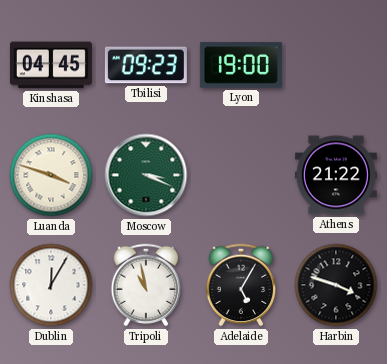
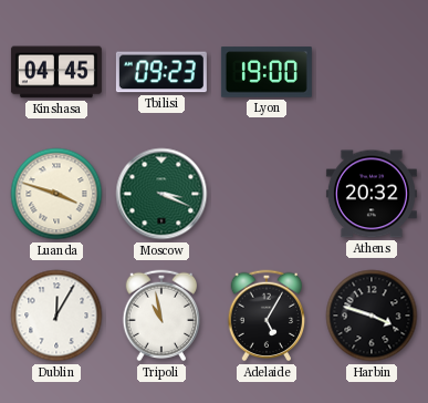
Athens: 21:22 -> 20:32
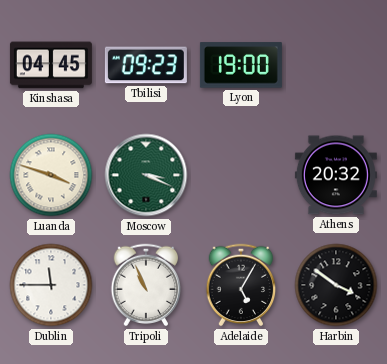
Dublin: 12:05 -> 11:45
Tripoli: 10:58 -> 10:56
Harbin: 3:48 -> 3:51
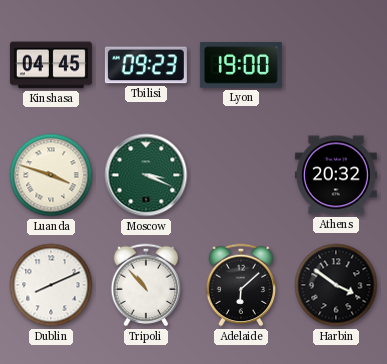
Dublin: 11:45 -> 8:11
Tripoli: 10:56 -> 10:53
Adelaide: 5:05 -> 6:08
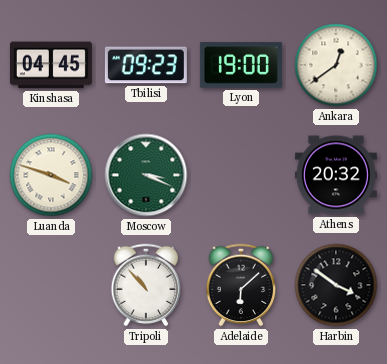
Ankara: none -> 12:39
Dublin: 8:11 -> none
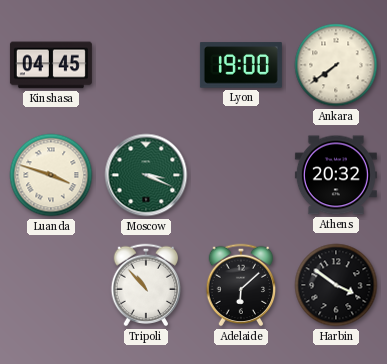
Tbilisi: 09:23 -> none
Ankara: 12:39 -> 7:39
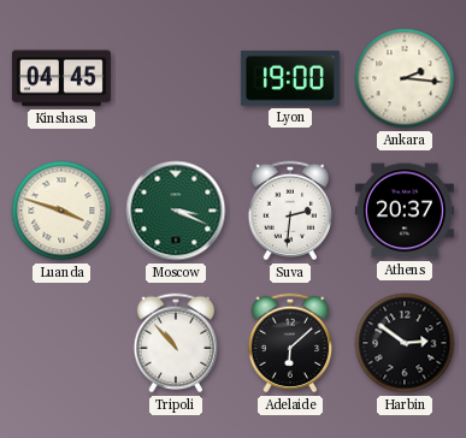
Ankara: 7:39 -> 2:16
Suva: none -> 2:31
Athens: 20:32 -> 20:37
Harbin: 3:51 -> 2:51
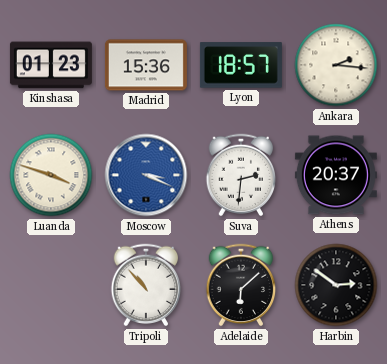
Kinshasa: 04:45 -> 01:23
Madrid: none -> 15:36
Lyon: 19:00 -> 18:57
Moscow dial: green -> blue
